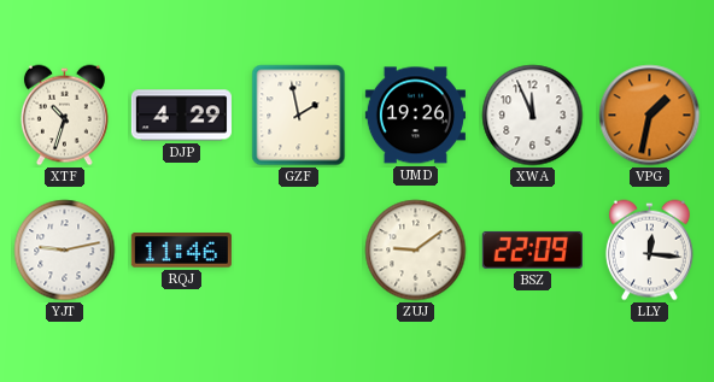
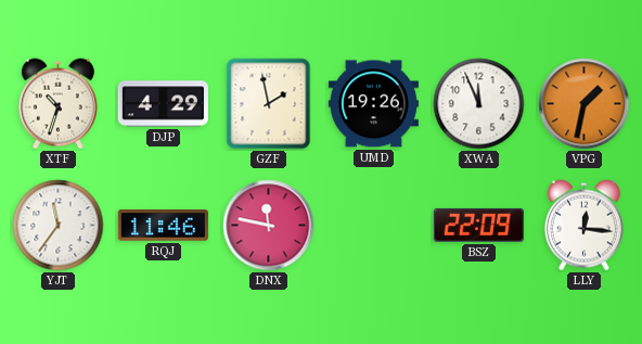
YJT: 9:13 -> 11:36
DNX: none -> 11:47
ZUJ: 9:09 -> none
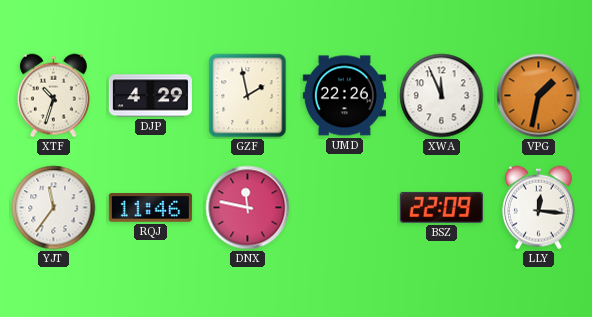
UMD: 19:26 -> 22:26
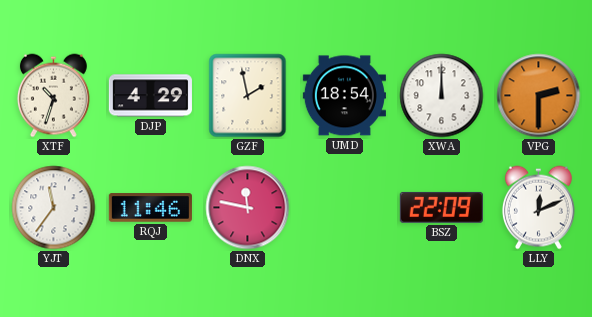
UMD: 22:26 -> 18:54
XWA: 11:56 -> 12:00
VPG: 1:32 -> 2:30
LLY: 12:16 -> 12:11
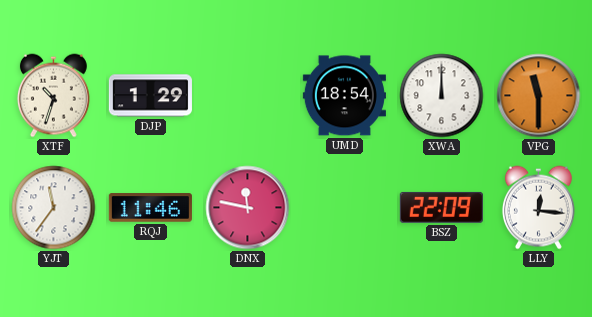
DJP: 4:29 -> 1:29
GZF: 1:58 -> none
VPG: 2:30 -> 11:30
LLY: 12:11 -> 12:16
